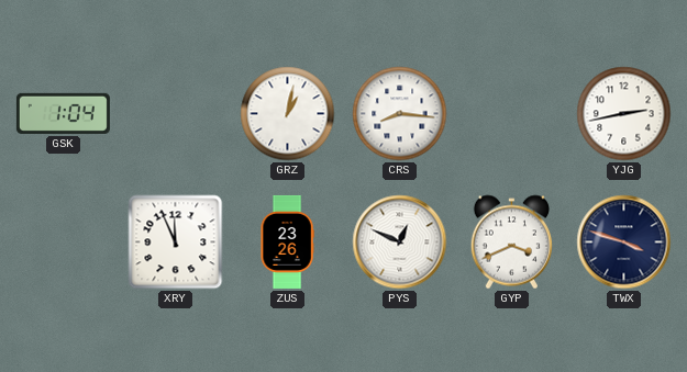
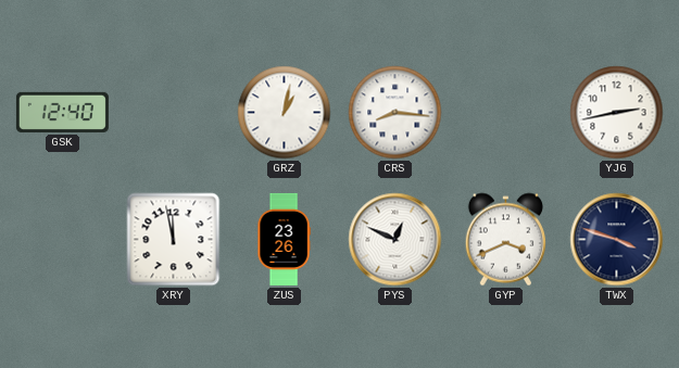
GSK: 1:04 -> 12:40
XRY: 11:56 -> 11:58
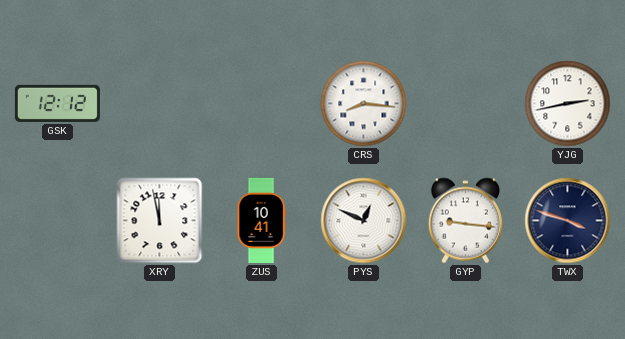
GSK: 12:40 -> 12:12
GRZ: 1:02 -> none
ZUS: 23:26 -> 10:41
GYP: 3:41 -> 9:16
